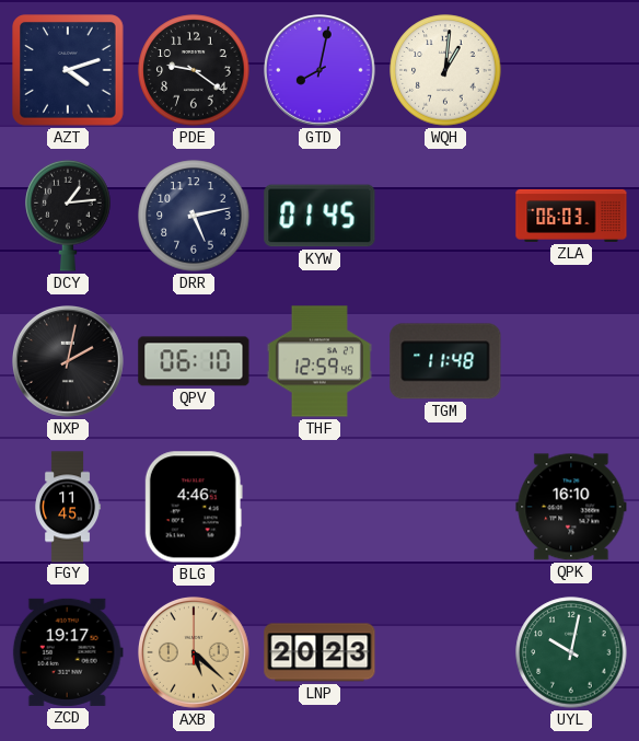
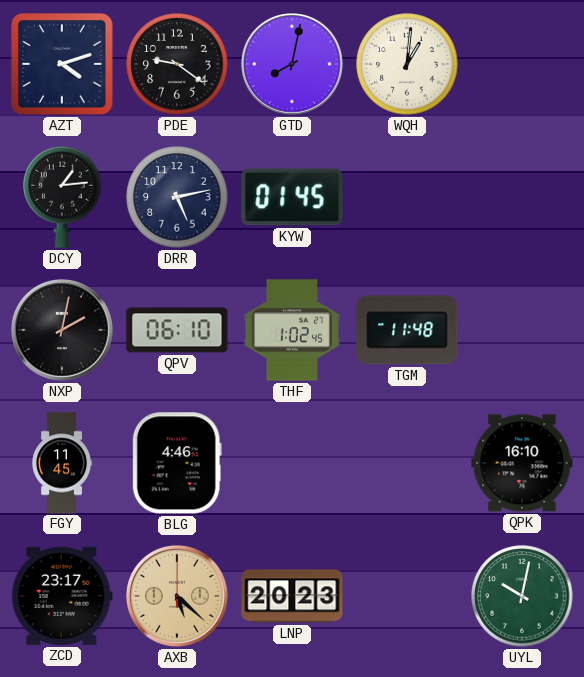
ZLA: 06:03 -> none
THF: 12:59 -> 1:02
ZCD: 19:17 -> 23:17
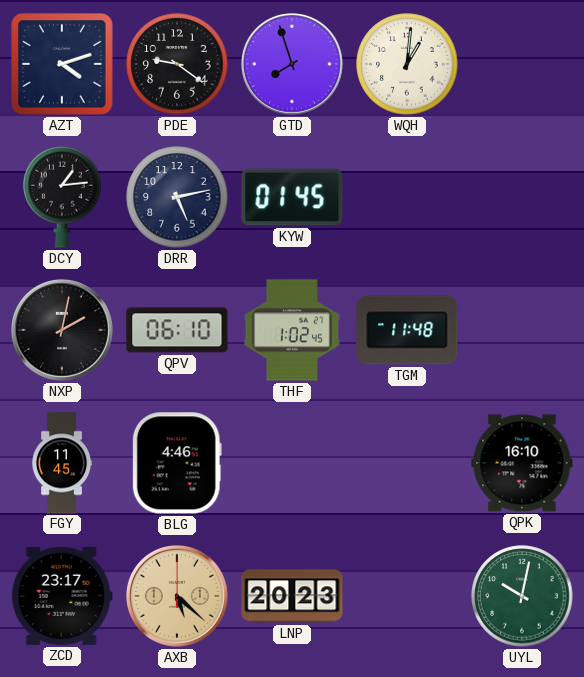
GTD: 8:02 -> 7:57
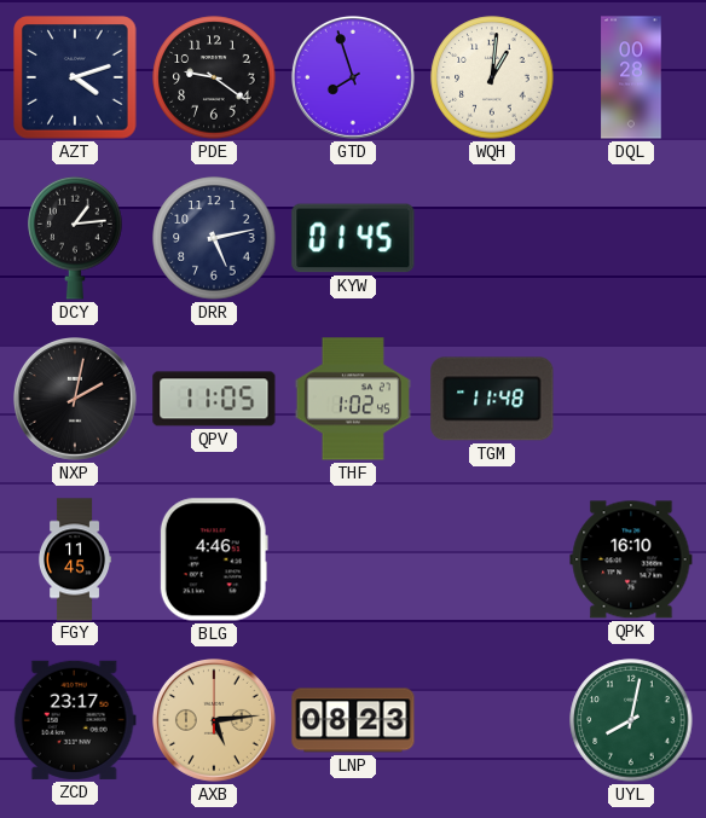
DQL: none -> 00:28
QPV: 06:10 -> 11:05
AXB: 5:22 -> 5:14
LNP: 20:23 -> 08:23
UYL: 10:02 -> 8:02
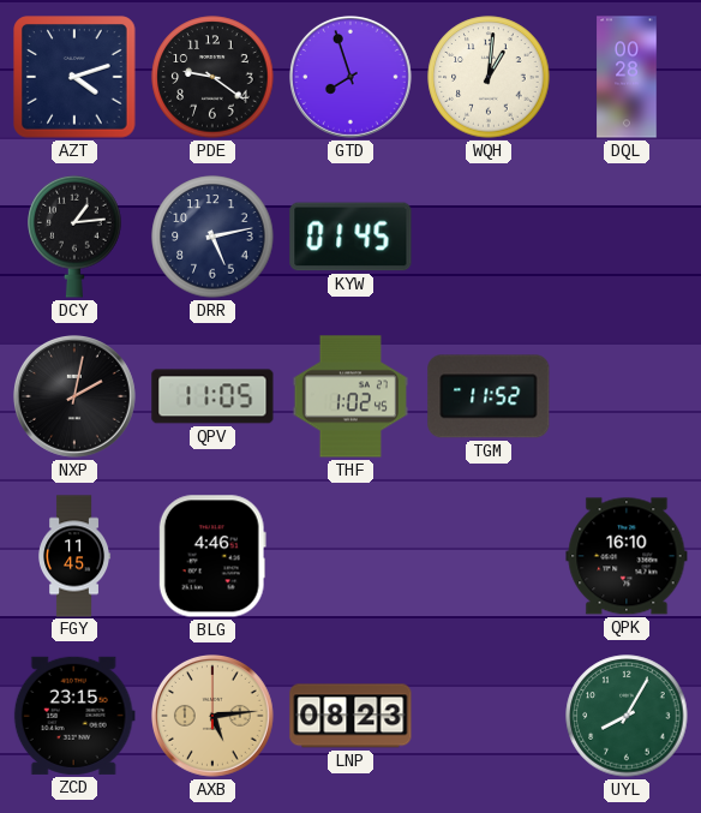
TGM: 11:48 -> 11:52
ZCD: 23:17 -> 23:15
UYL: 8:02 -> 8:05
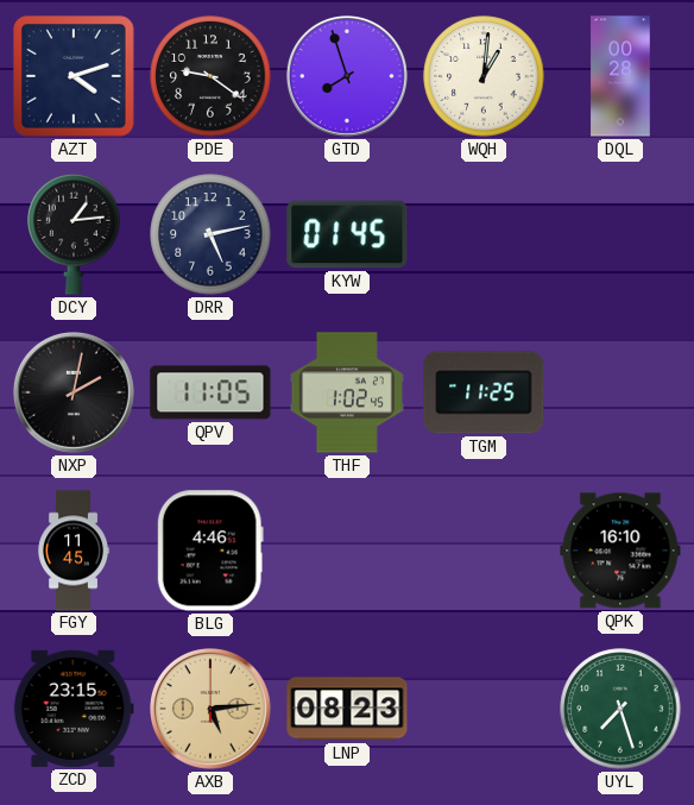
TGM: 11:52 -> 11:25
UYL: 8:05 -> 7:27
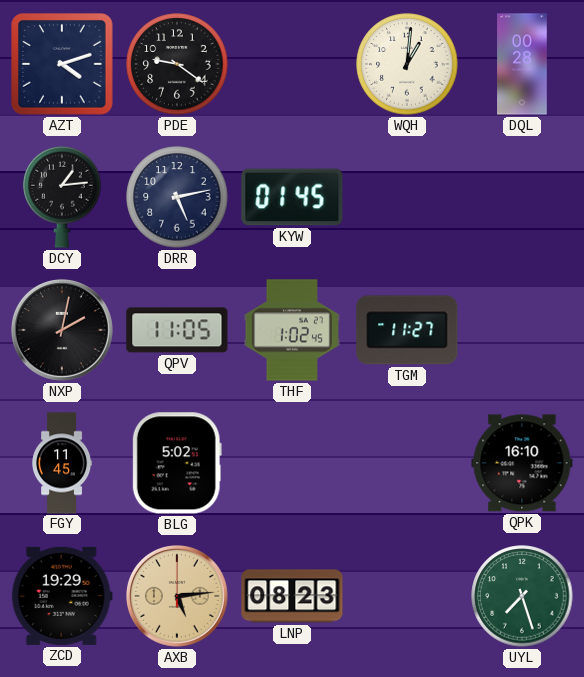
GTD: 7:57 -> none
TGM: 11:25 -> 11:27
BLG: 4:46 -> 5:02
ZCD: 23:15 -> 19:29
